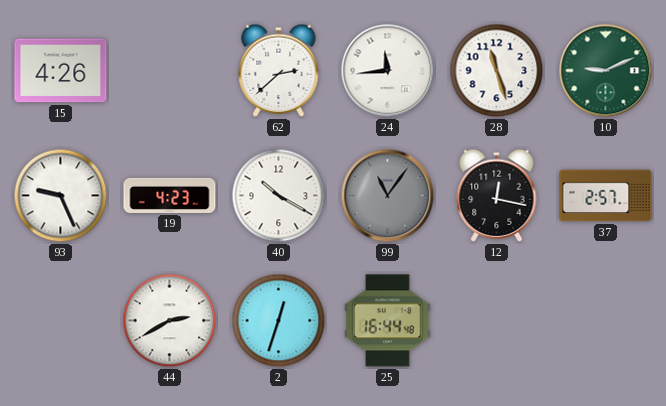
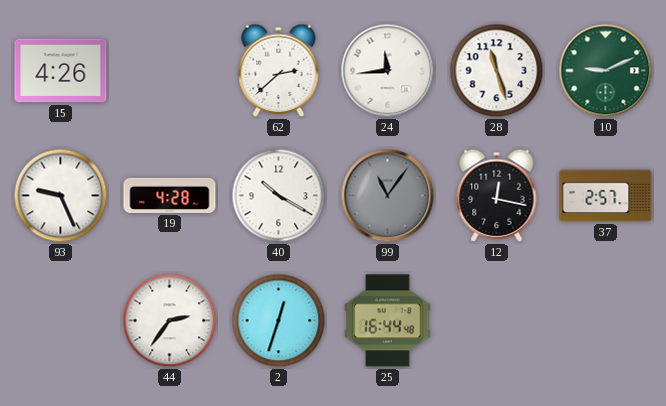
19: 4:23 -> 4:28
44: 2:40 -> 2:36
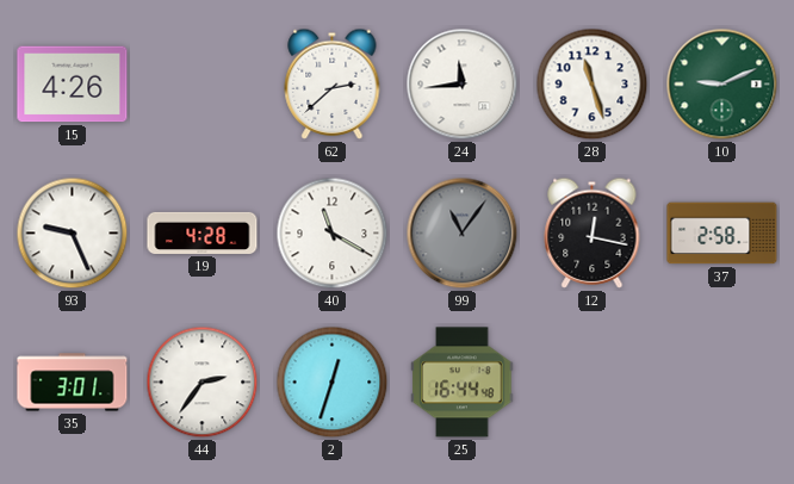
40: 10:20 -> 11:20
37: 2:57 -> 2:58
35: none -> 3:01
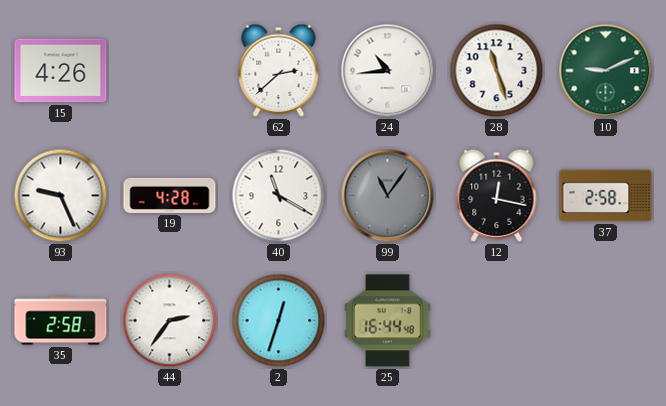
24: 11:44 -> 10:44
35: 3:01 -> 2:58
